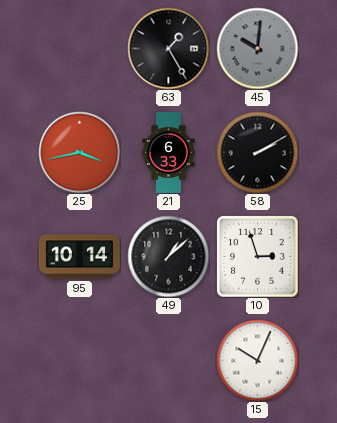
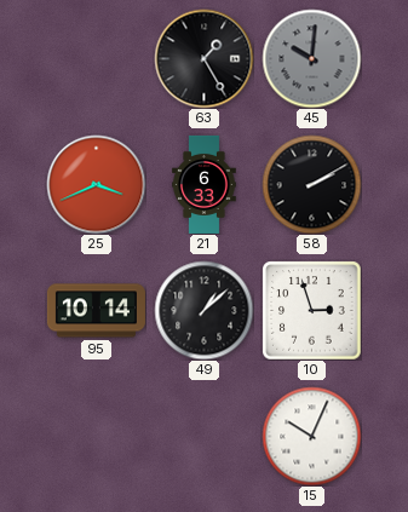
25: 3:43 -> 3:41
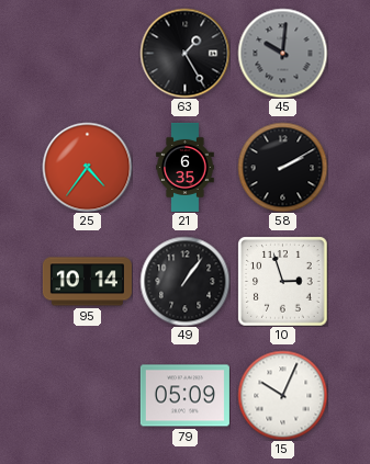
25: 3:41 -> 4:36
21: 6:33 -> 6:35
49: 1:08 -> 1:06
79: none -> 05:09
